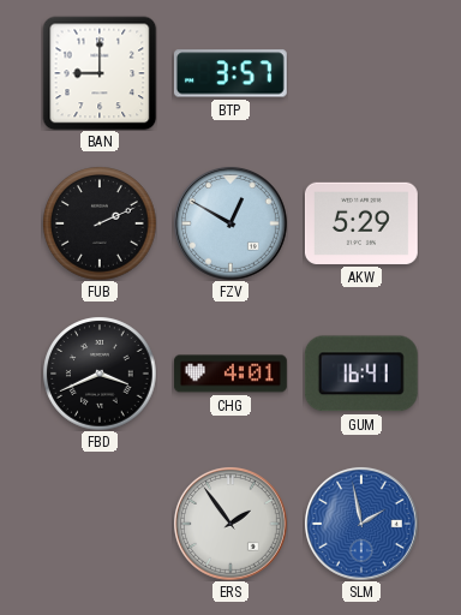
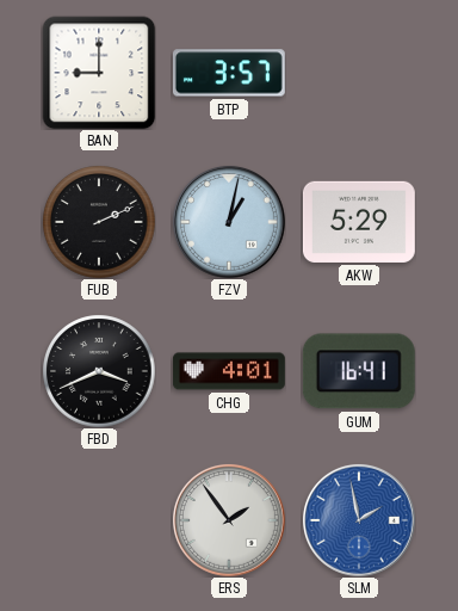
FZV: 12:50 -> 1:02
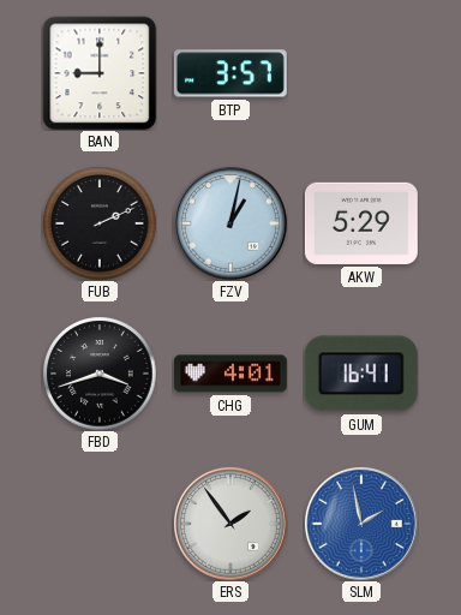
FBD: 3:41 -> 3:42
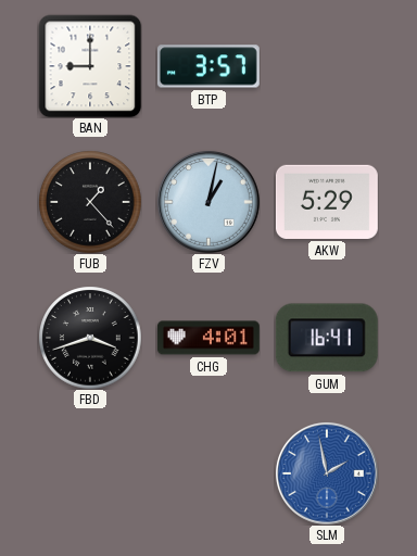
FUB: 2:11 -> 1:23
ERS: 1:54 -> none
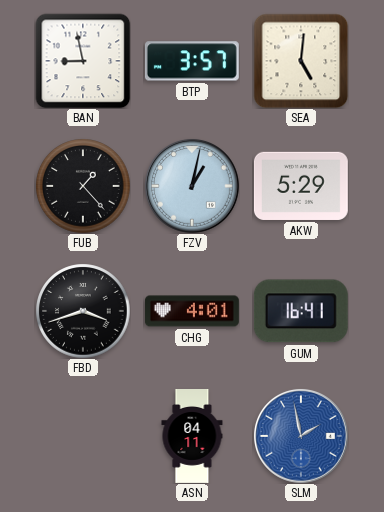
BAN: 9:00 -> 8:58
SEA: none -> 5:01
ASN: none -> 04:11
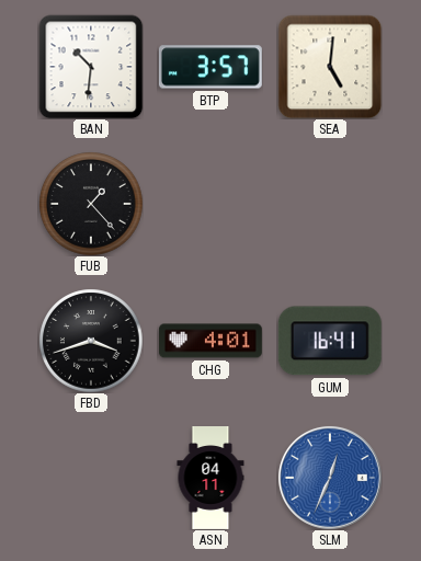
BAN: 8:58 -> 10:31
FZV: 1:02 -> none
AKW: 5:29 -> none
SLM: 1:58 -> 12:34
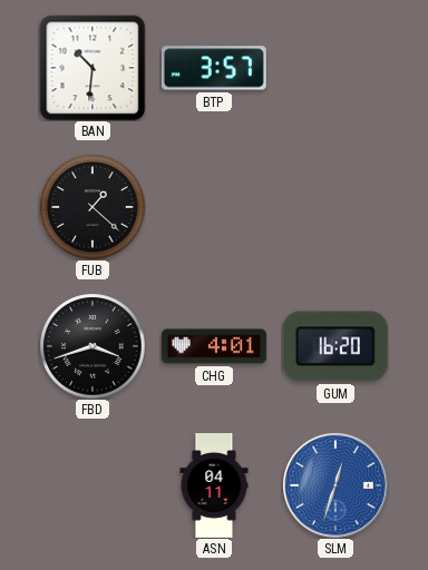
SEA: 5:01 -> none
FUB: 1:23 -> 1:22
GUM: 16:41 -> 16:20
SLM: 12:34 -> 12:33
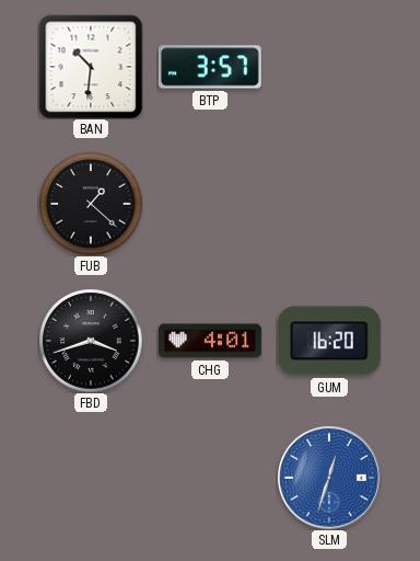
ASN: 04:11 -> none
